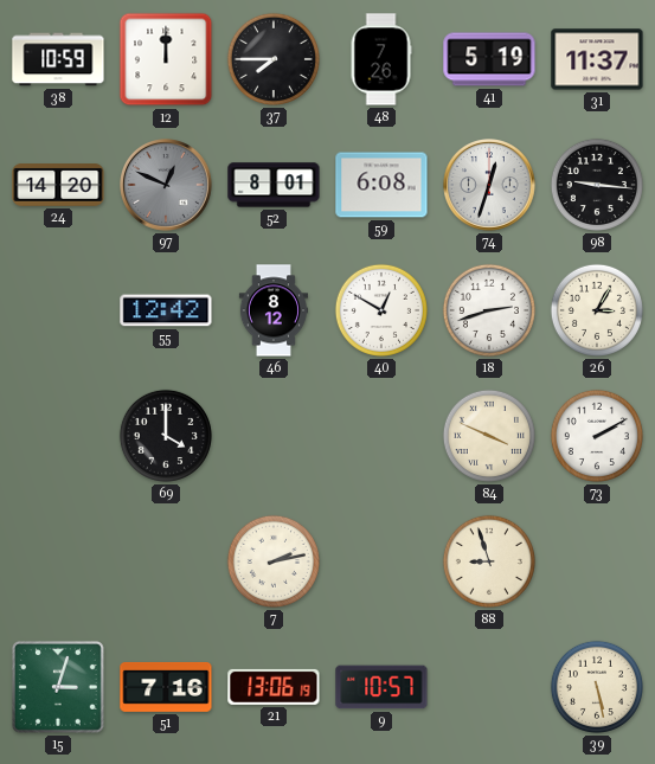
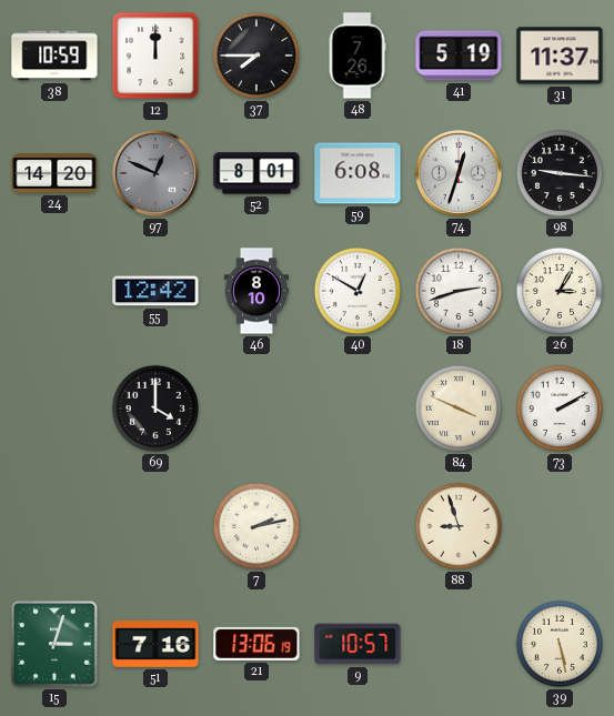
46: 8:12 -> 8:10
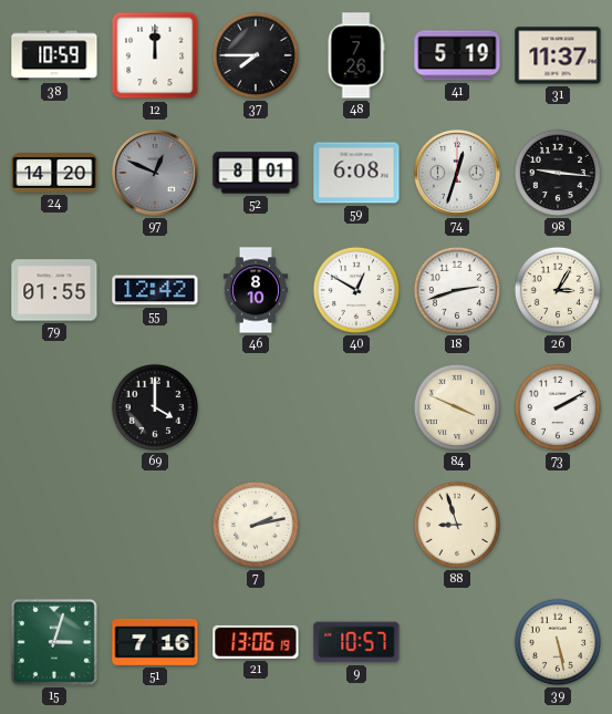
79: none -> 01:55
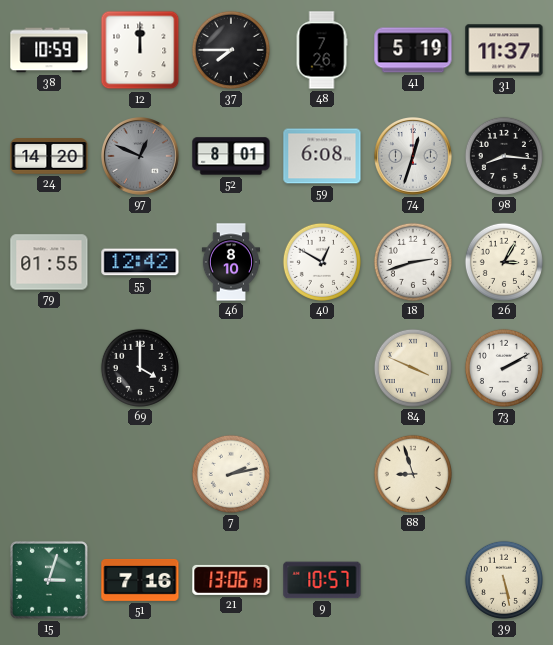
98: 9:16 -> 8:16
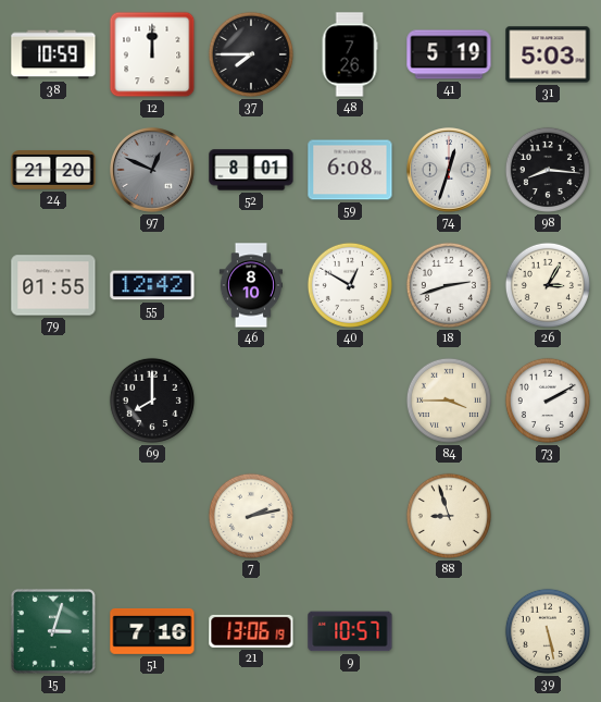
31: 11:37 -> 5:03
24: 14:20 -> 21:20
69: 4:00 -> 8:00
84: 3:49 -> 3:45
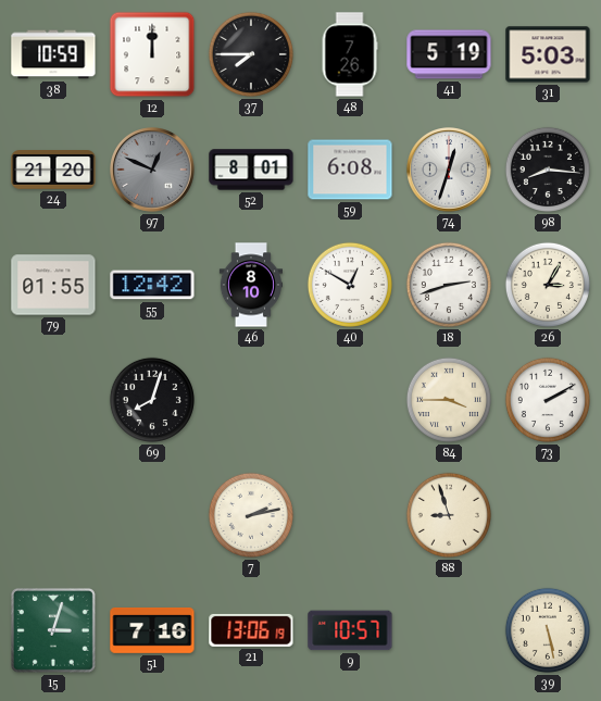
69: 8:00 -> 8:03
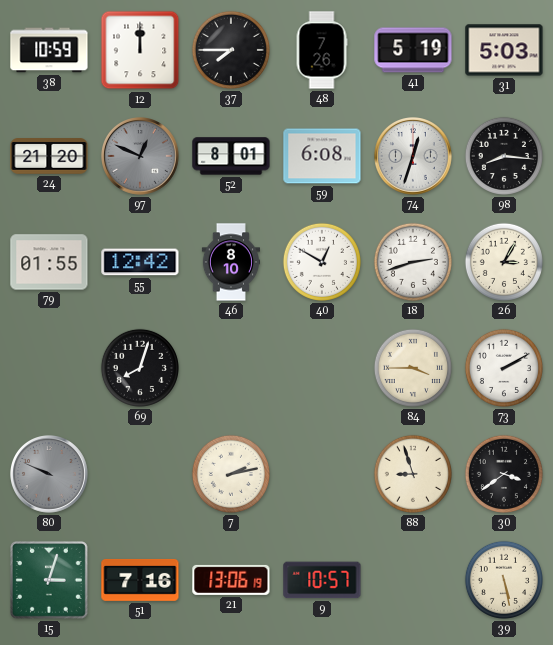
80: none -> 9:49
30: none -> 3:39
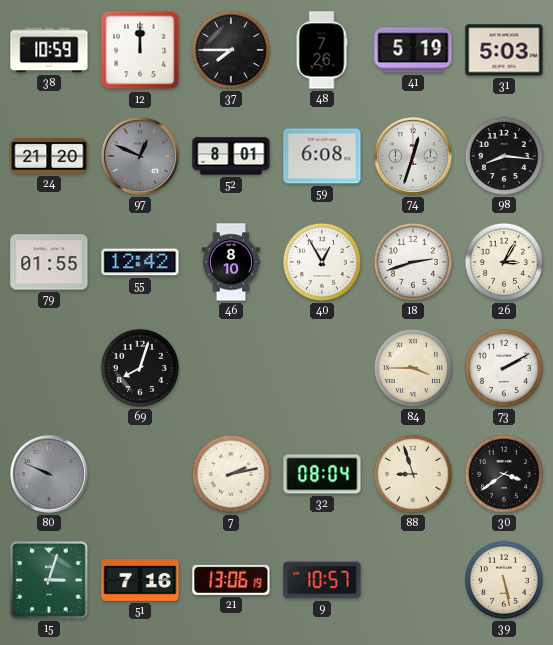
40: 12:50 -> 12:55
32: none -> 08:04
